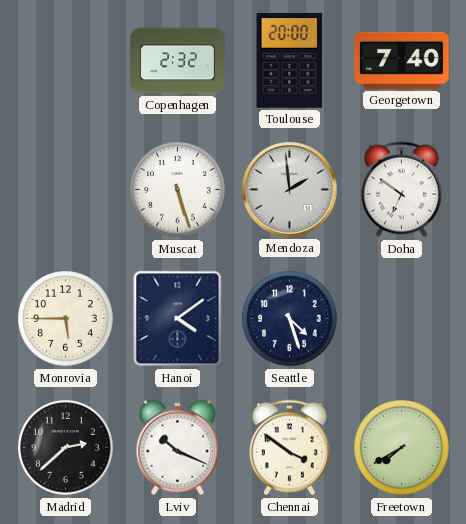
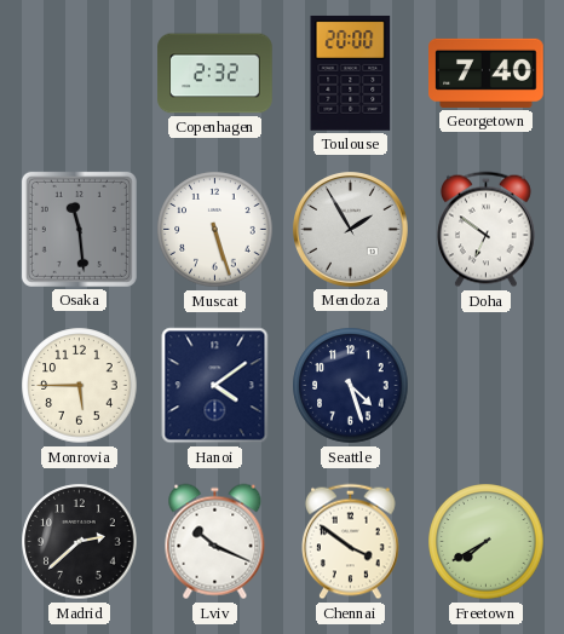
Osaka: none -> 11:29
Mendoza: 1:59 -> 1:55
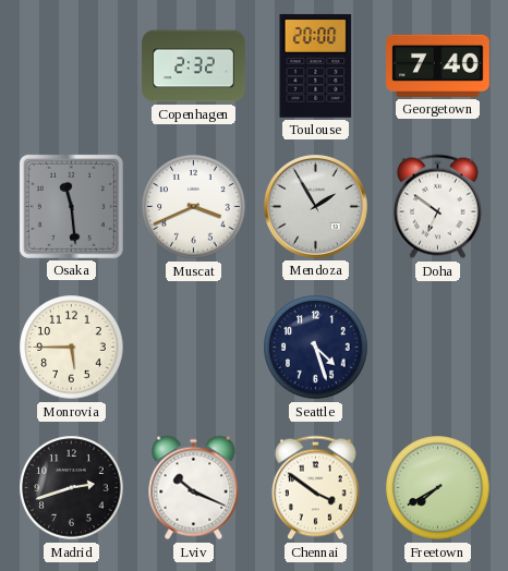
Muscat: 5:27 -> 3:41
Hanoi: 4:09 -> none
Madrid: 2:38 -> 2:42
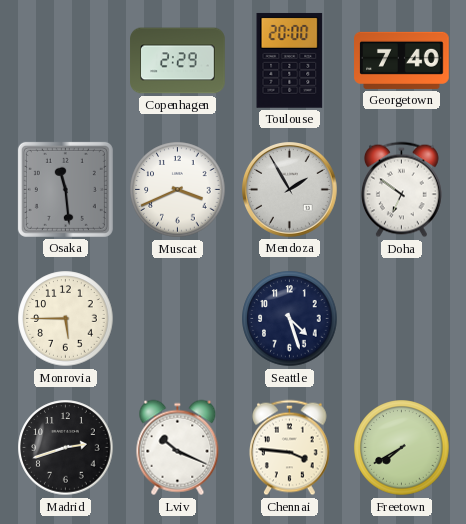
Copenhagen: 2:32 -> 2:29
Chennai: 3:51 -> 3:46
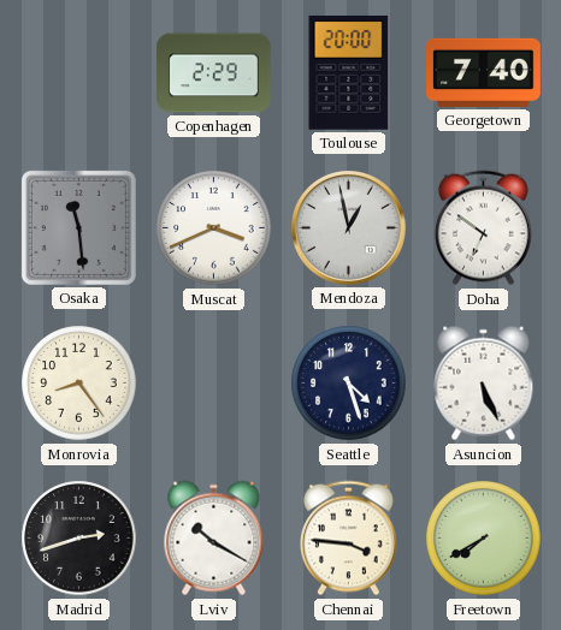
Mendoza: 1:55 -> 12:58
Monrovia: 5:45 -> 8:24
Asuncion: none -> 5:26
Lviv: 10:19 -> 10:20
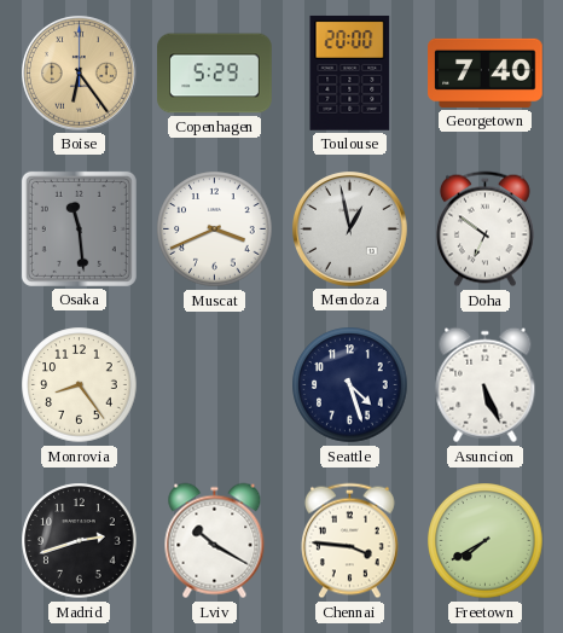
Boise: none -> 6:24
Copenhagen: 2:29 -> 5:29
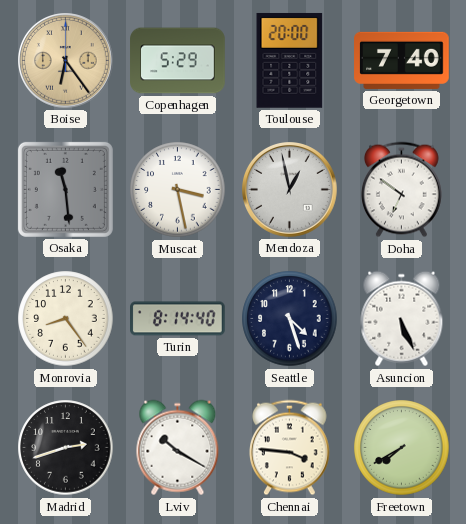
Muscat: 3:41 -> 3:28
Turin: none -> 8:14
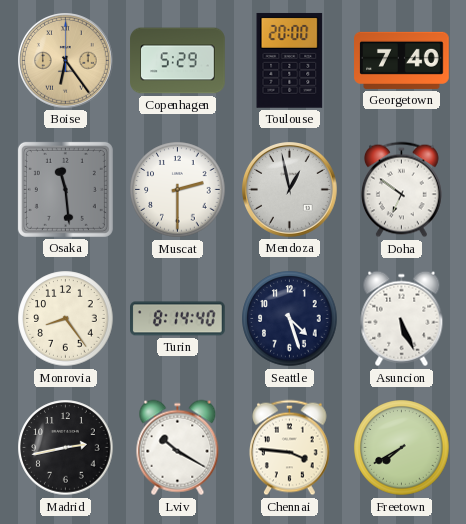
Muscat: 3:28 -> 2:30
Madrid: 2:42 -> 2:43
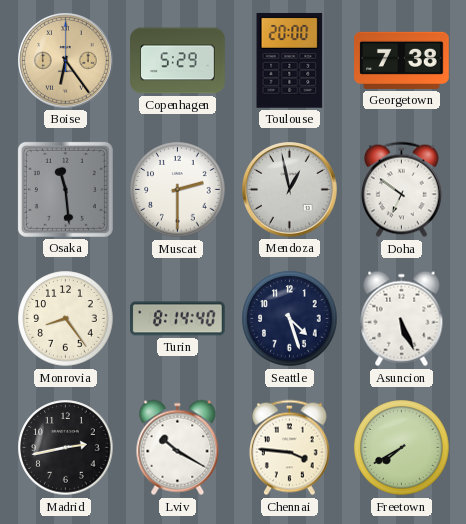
Georgetown: 7:40 -> 7:38
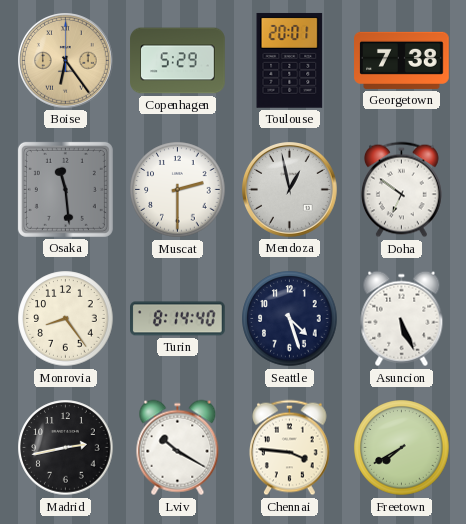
Toulouse: 20:00 -> 20:01
